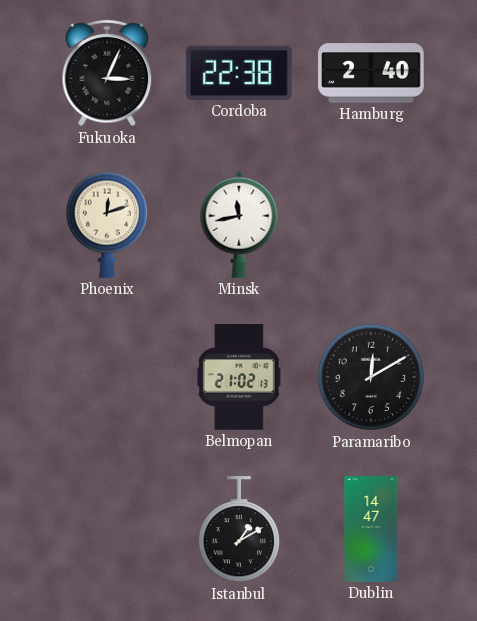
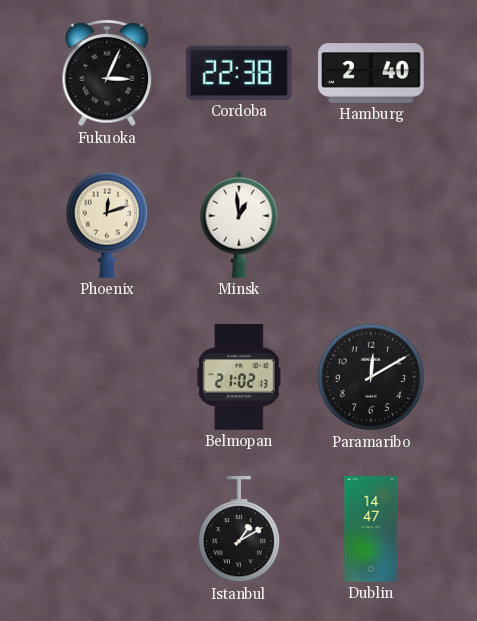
Minsk: 11:43 -> 12:59
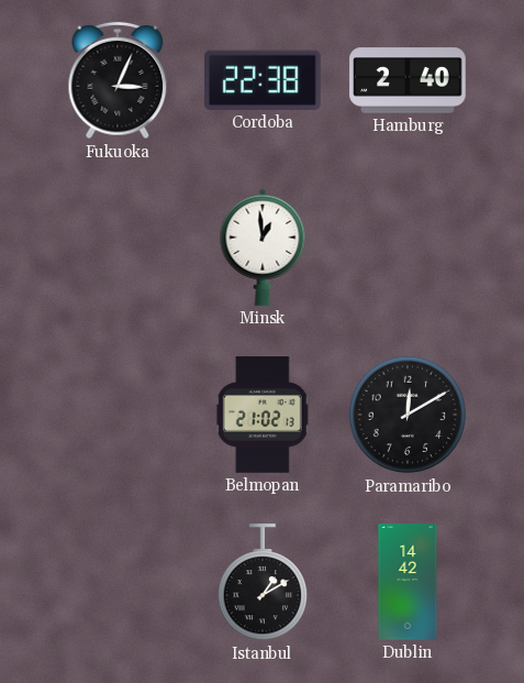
Phoenix: 12:12 -> none
Dublin: 14:47 -> 14:42
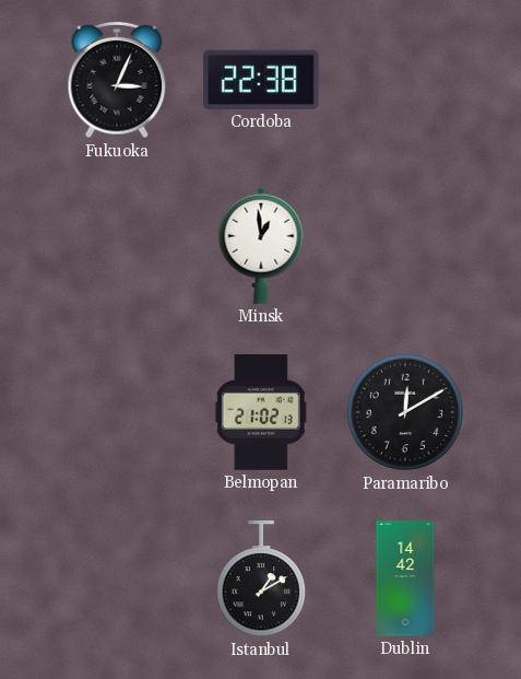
Hamburg: 2:40 -> none
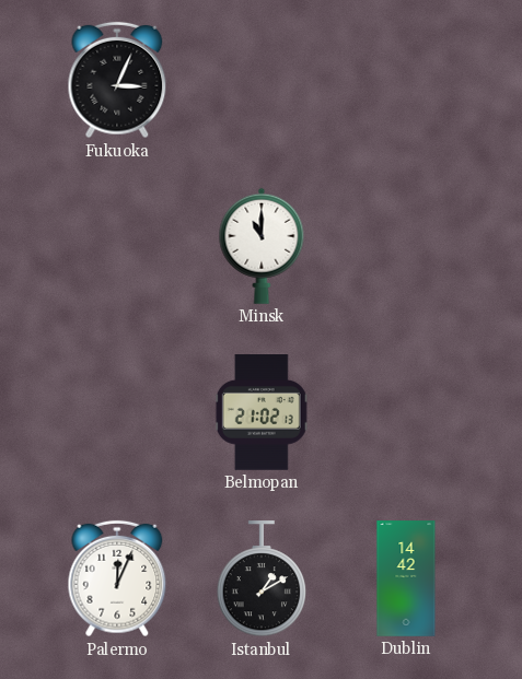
Cordoba: 22:38 -> none
Minsk: 12:59 -> 11:00
Paramaribo: 12:10 -> none
Palermo: none -> 12:04
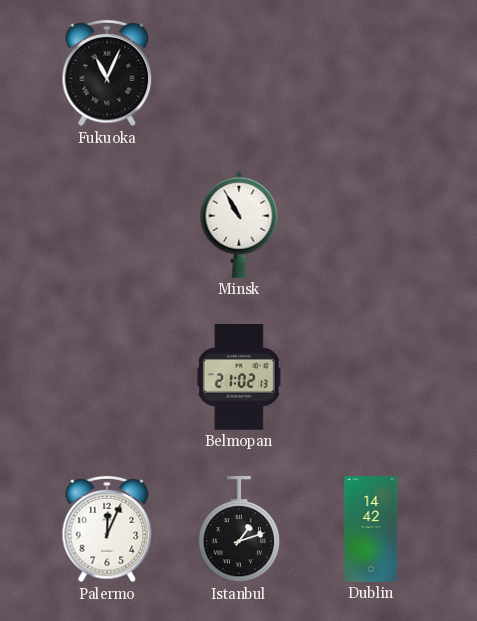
Fukuoka: 3:04 -> 11:04
Minsk: 11:00 -> 10:55
Istanbul: 1:10 -> 1:12
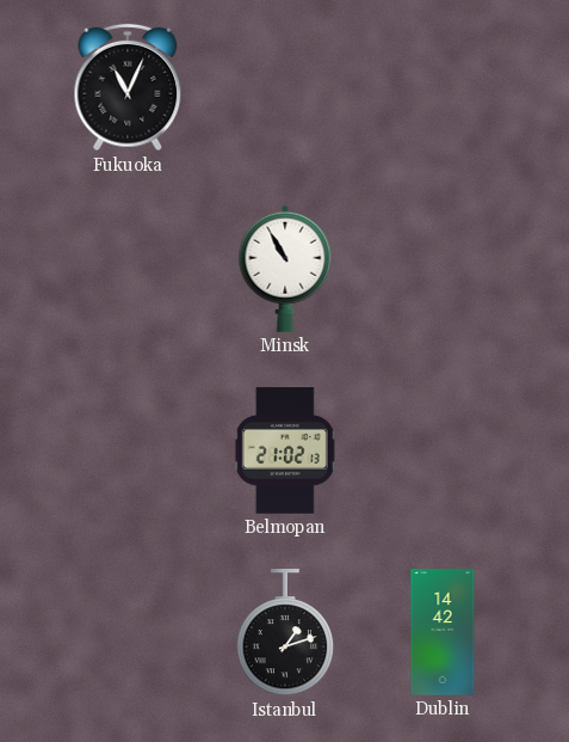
Palermo: 12:04 -> none
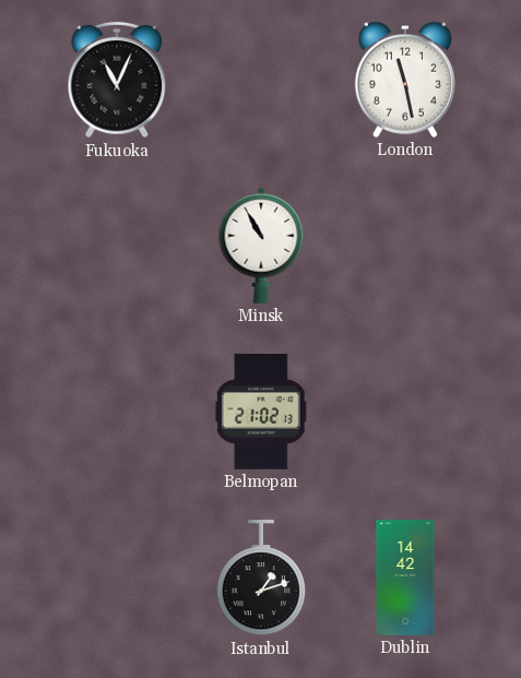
London: none -> 11:28
